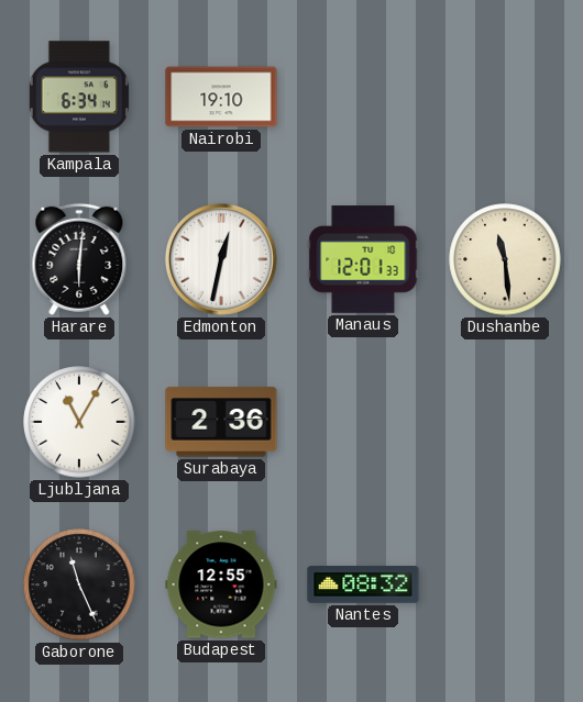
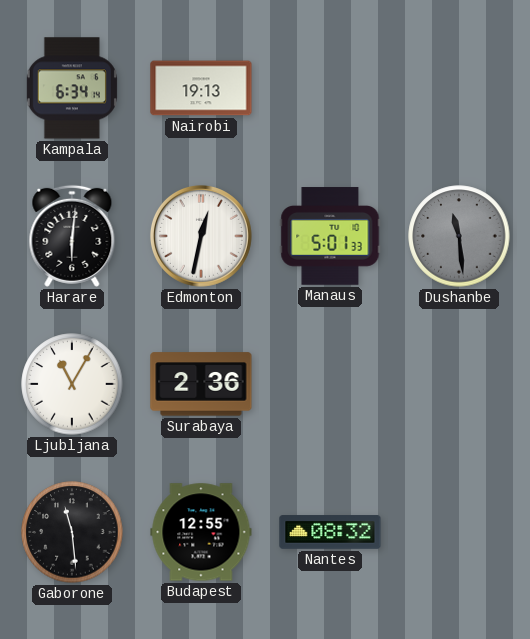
Nairobi: 19:10 -> 19:13
Manaus: 12:01 -> 5:01
Dushanbe dial: cream -> grey
Gaborone: 11:26 -> 11:29
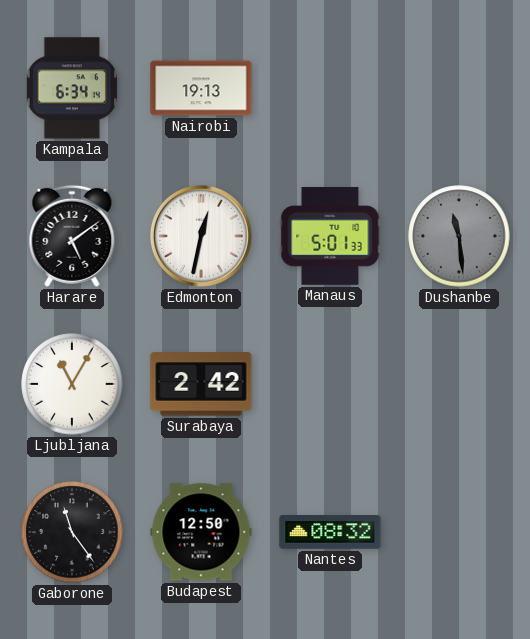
Harare: 6:01 -> 5:09
Surabaya: 2:36 -> 2:42
Gaborone: 11:29 -> 11:24
Budapest: 12:55 -> 12:50
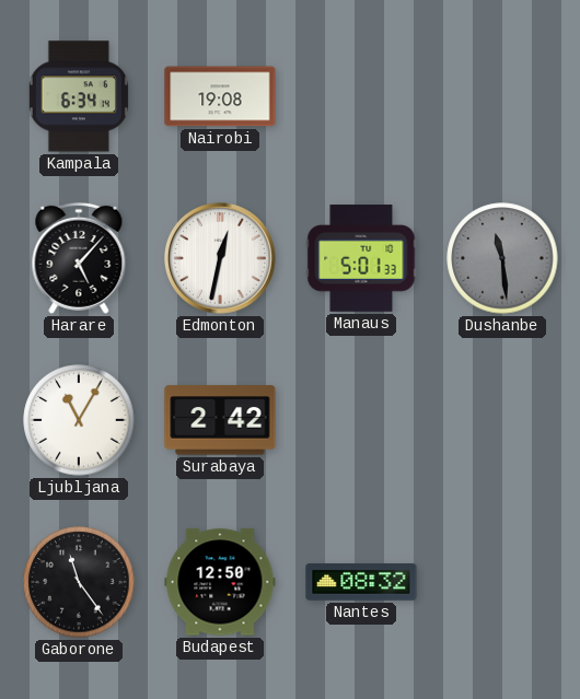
Nairobi: 19:13 -> 19:08
Harare: 5:09 -> 5:07
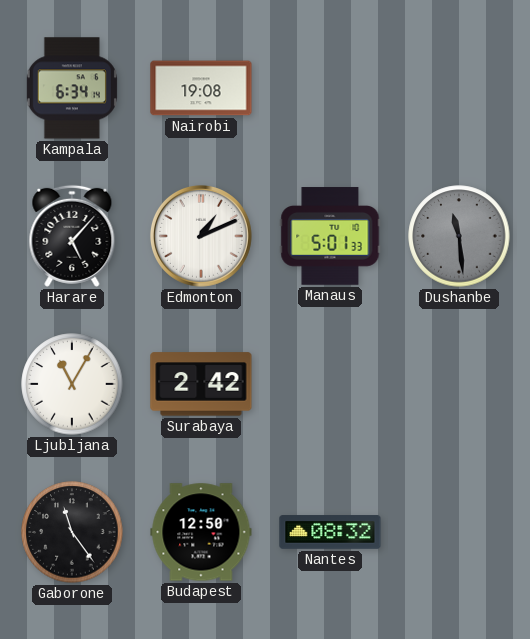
Edmonton: 12:32 -> 1:11
